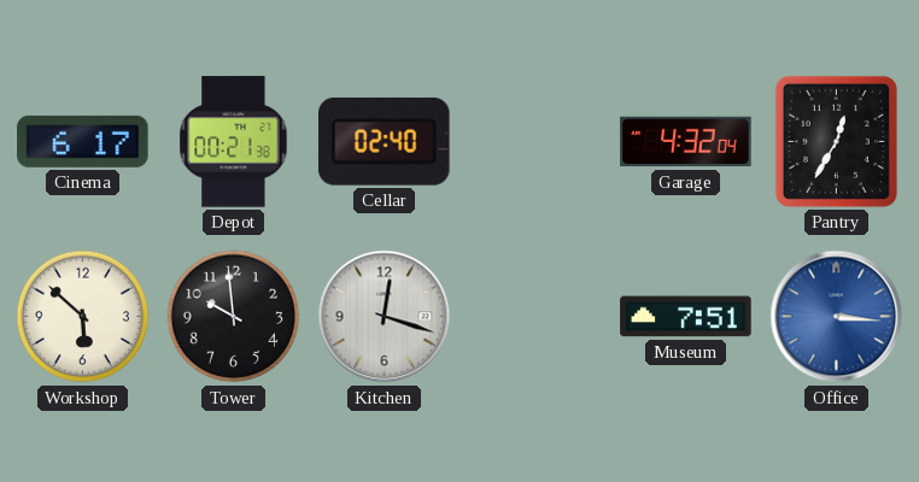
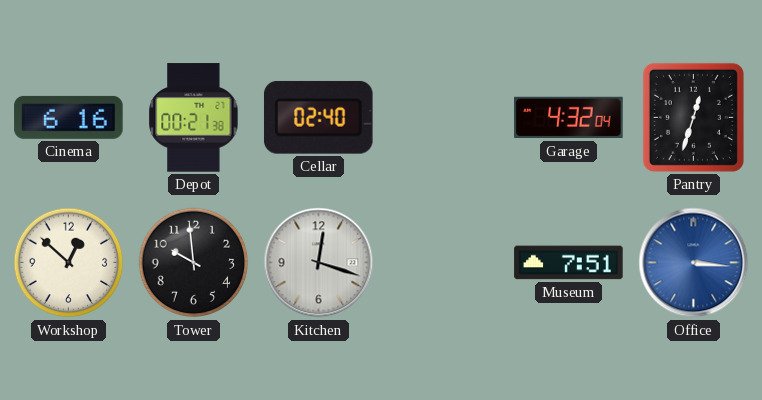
Cinema: 6:17 -> 6:16
Pantry: 12:35 -> 12:33
Workshop: 5:52 -> 12:52
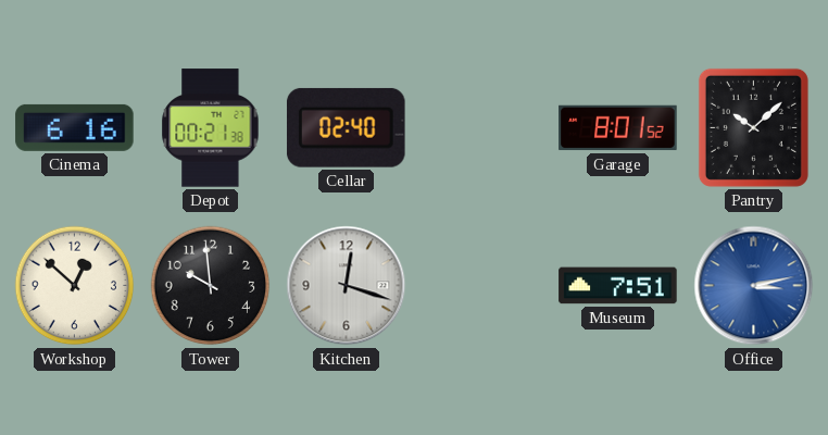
Garage: 4:32 -> 8:01
Pantry: 12:33 -> 10:08
Office: 3:16 -> 3:13
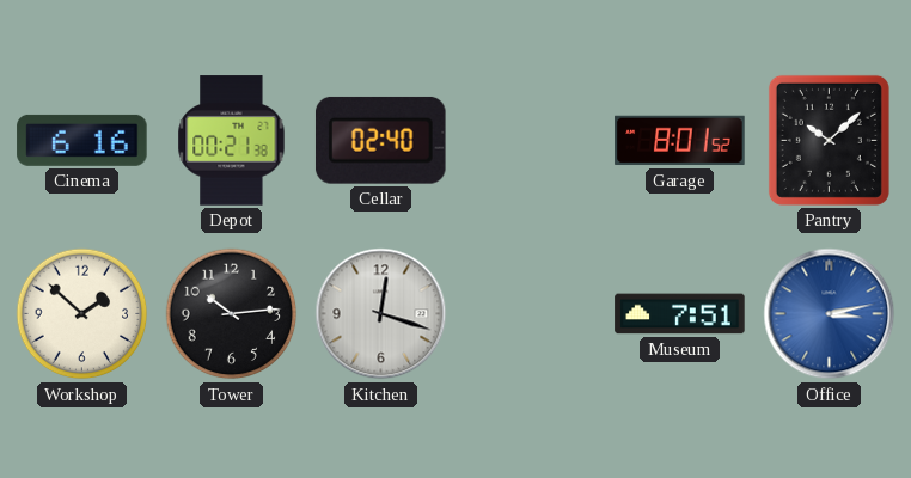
Workshop: 12:52 -> 1:52
Tower: 9:59 -> 10:14
